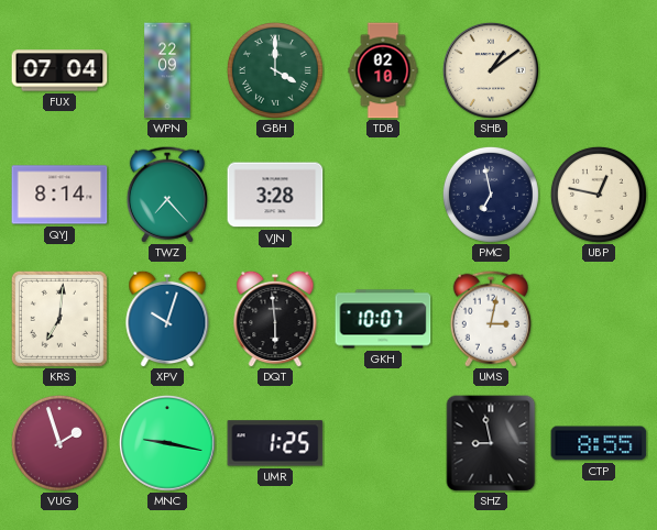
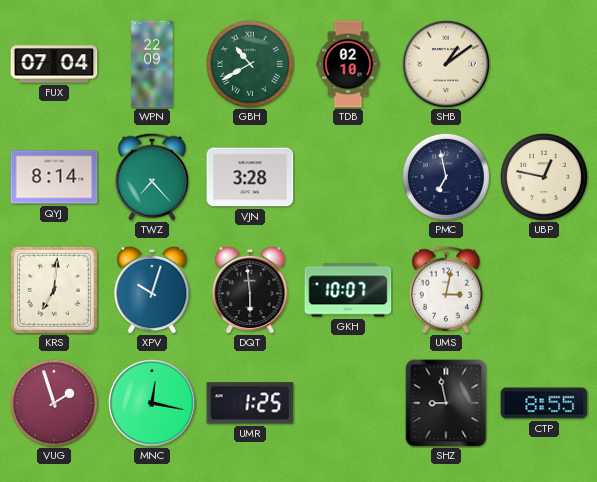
GBH: 4:00 -> 10:40
MNC: 9:17 -> 12:17
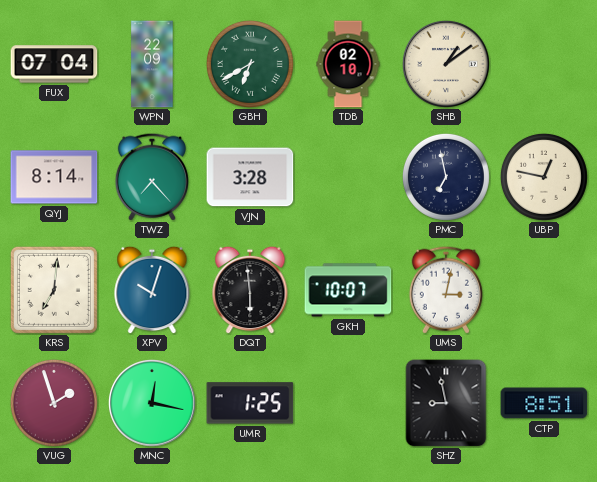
GBH: 10:40 -> 6:40
CTP: 8:55 -> 8:51
